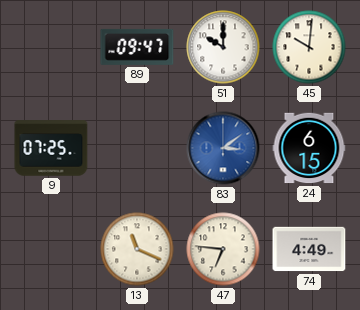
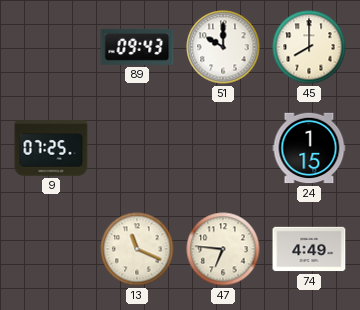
89: 09:47 -> 09:43
45: 10:01 -> 8:00
83: 3:09 -> none
24: 6:15 -> 1:15
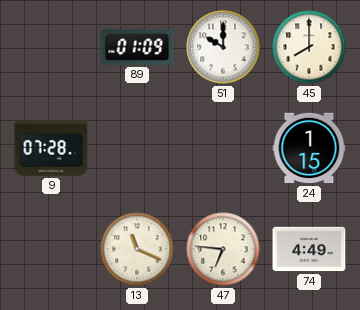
89: 09:43 -> 01:09
9: 07:25 -> 07:28
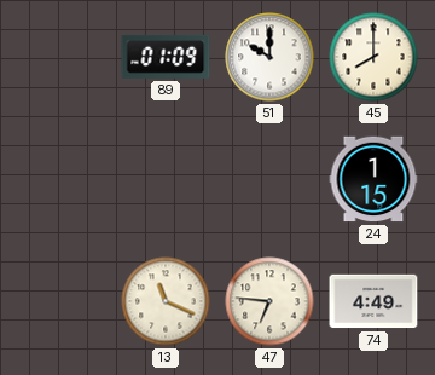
9: 07:28 -> none
